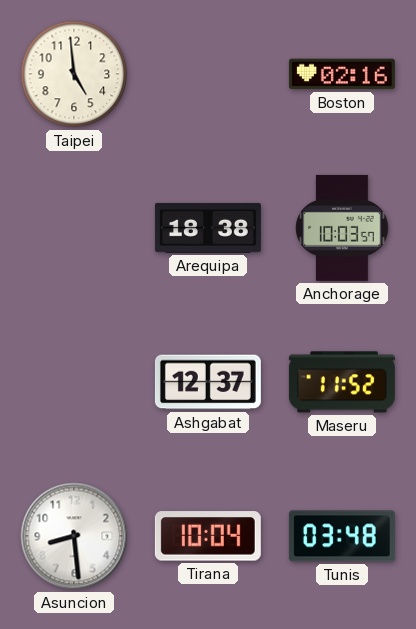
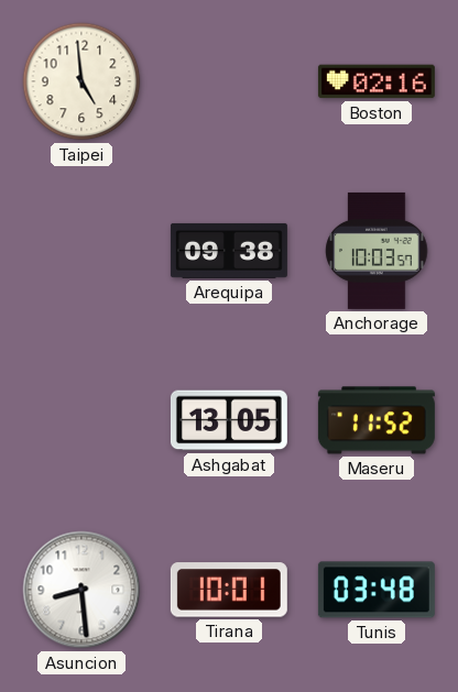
Arequipa: 18:38 -> 09:38
Ashgabat: 12:37 -> 13:05
Tirana: 10:04 -> 10:01
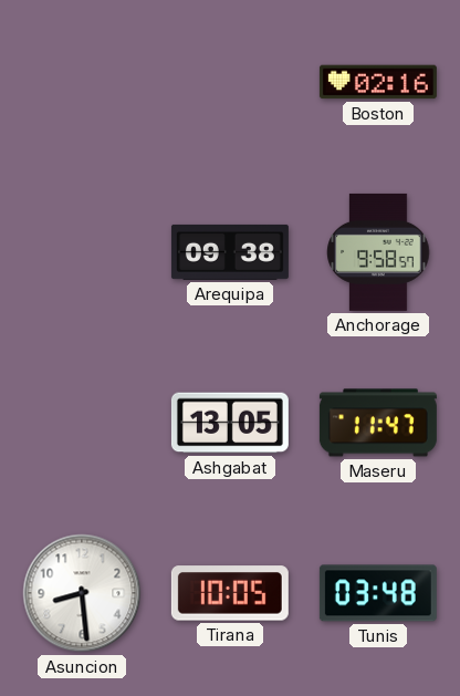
Taipei: 4:59 -> none
Anchorage: 10:03 -> 9:58
Maseru: 11:52 -> 11:47
Tirana: 10:01 -> 10:05
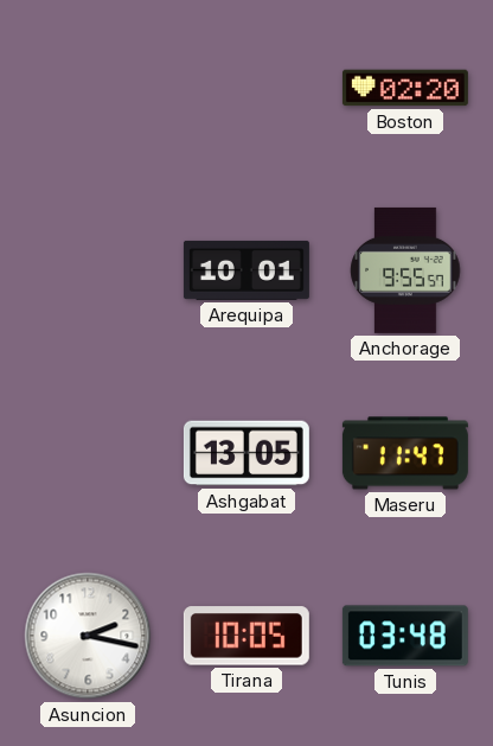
Boston: 02:16 -> 02:20
Arequipa: 09:38 -> 10:01
Anchorage: 9:58 -> 9:55
Asuncion: 8:29 -> 2:17
